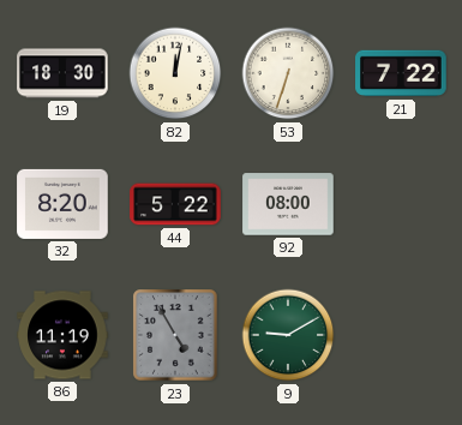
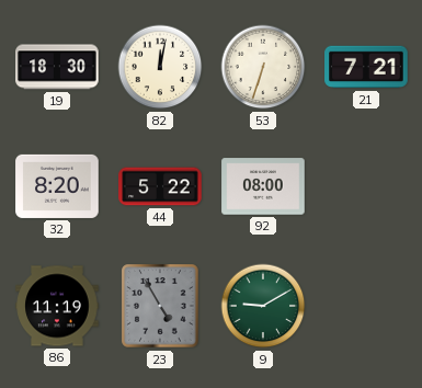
21: 7:22 -> 7:21
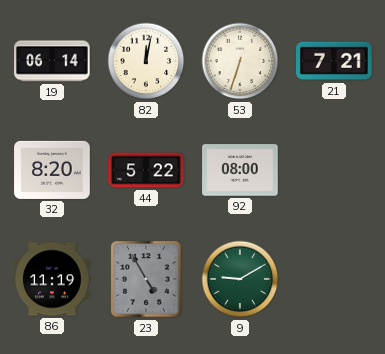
19: 18:30 -> 06:14
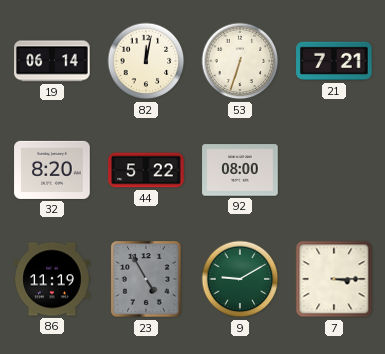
7: none -> 3:15
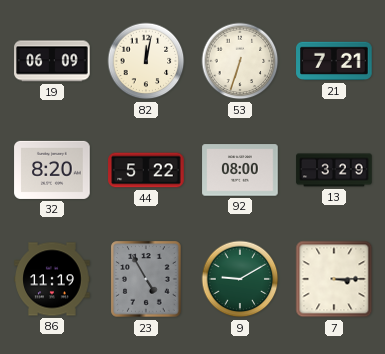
19: 06:14 -> 06:09
13: none -> 3:29
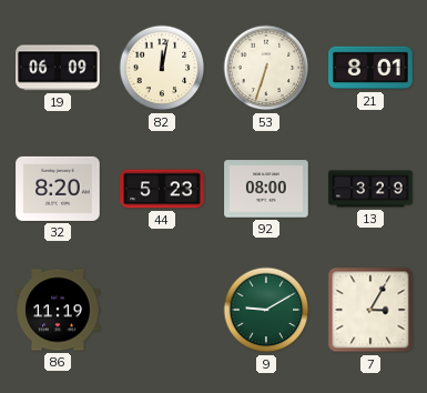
21: 7:21 -> 8:01
44: 5:22 -> 5:23
23: 4:55 -> none
7: 3:15 -> 3:05
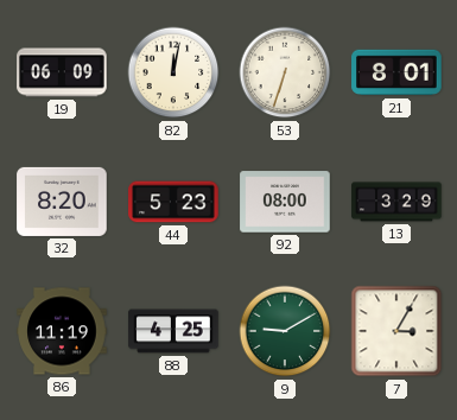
88: none -> 4:25
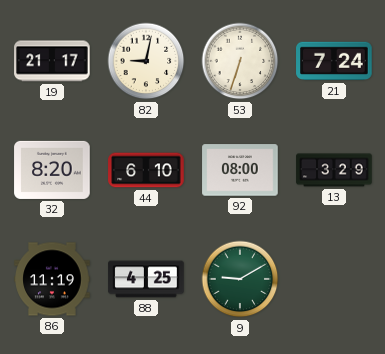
19: 06:09 -> 21:17
82: 12:02 -> 9:02
21: 8:01 -> 7:24
44: 5:23 -> 6:10
7: 3:05 -> none
